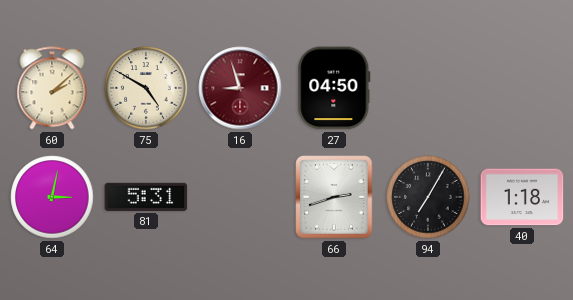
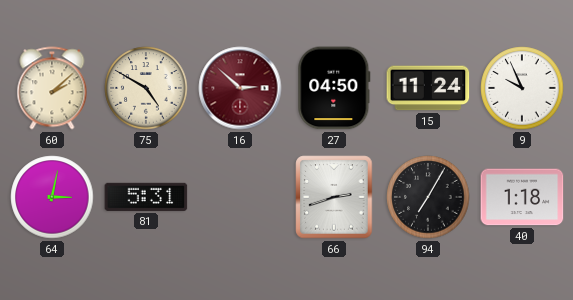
16: 8:57 -> 2:52
15: none -> 11:24
9: none -> 9:56
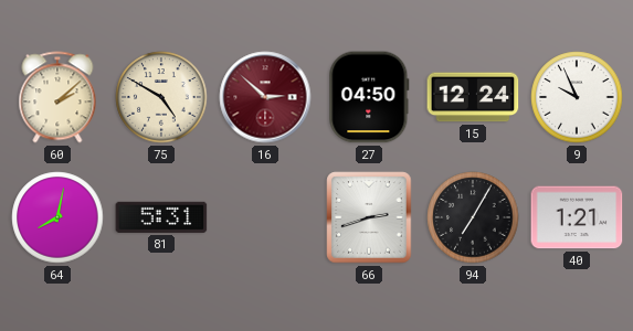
15: 11:24 -> 12:24
64: 3:02 -> 8:02
40: 1:18 -> 1:21
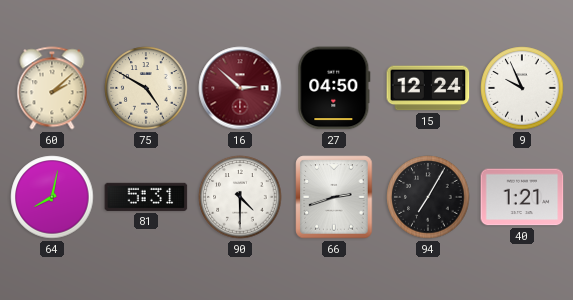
90: none -> 4:30
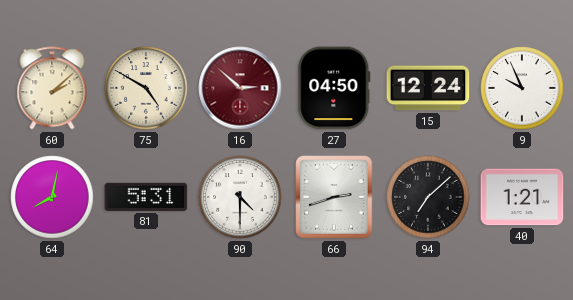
94: 7:05 -> 7:08
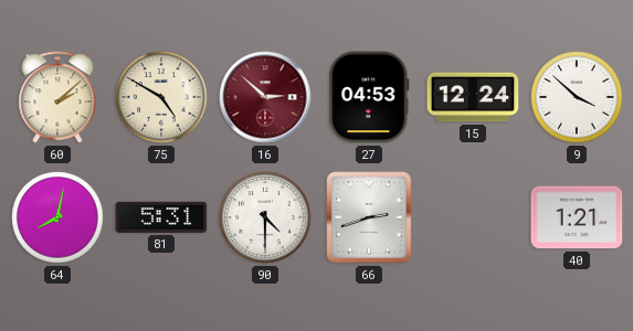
27: 04:50 -> 04:53
9: 9:56 -> 3:52
94: 7:08 -> none
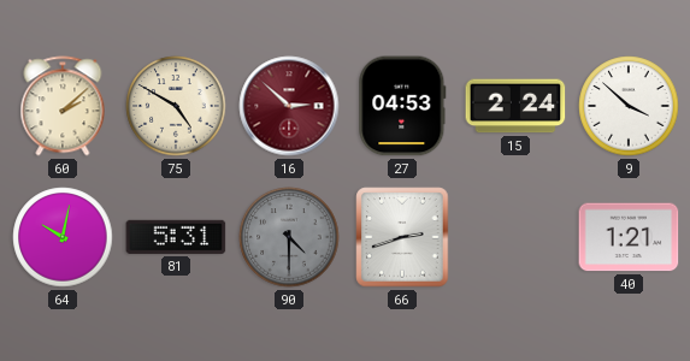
15: 12:24 -> 2:24
64: 8:02 -> 10:02
90 dial: white -> grey
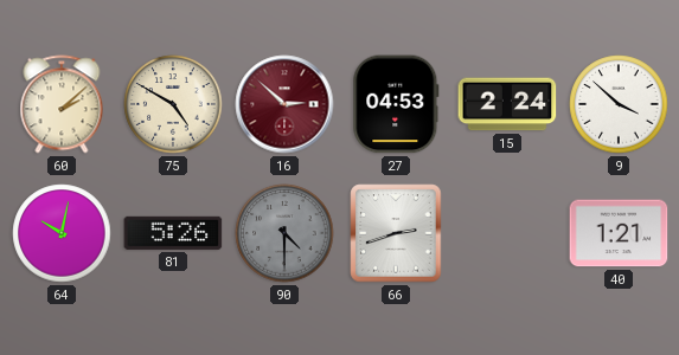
81: 5:31 -> 5:26
